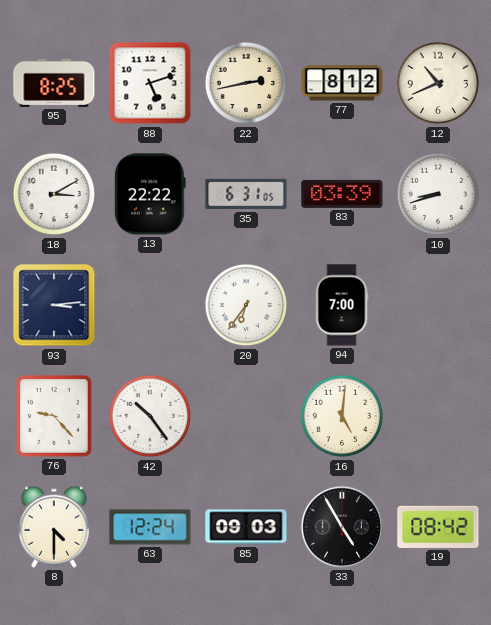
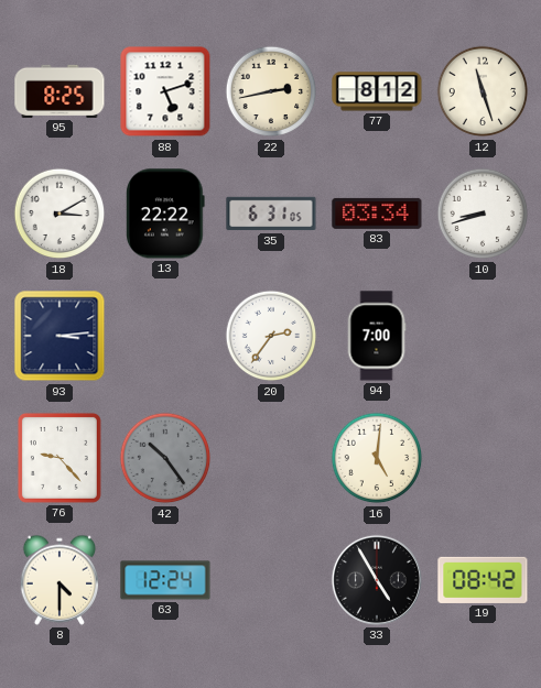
12: 10:41 -> 11:27
83: 03:39 -> 03:34
20: 6:36 -> 2:36
42 dial: white -> grey
85: 09:03 -> none
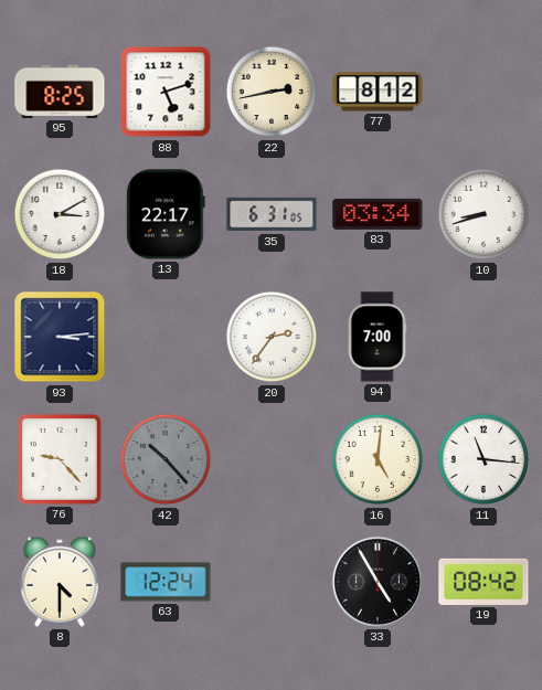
12: 11:27 -> none
13: 22:22 -> 22:17
42: 10:24 -> 10:23
11: none -> 11:16
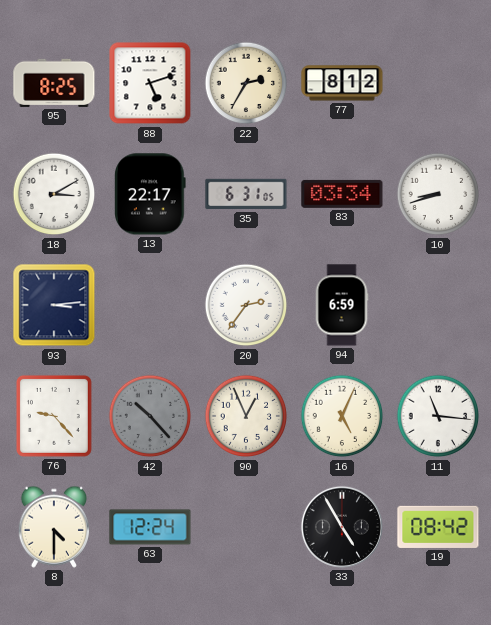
22: 2:43 -> 2:35
94: 7:00 -> 6:59
90: none -> 12:56
16: 5:01 -> 5:04
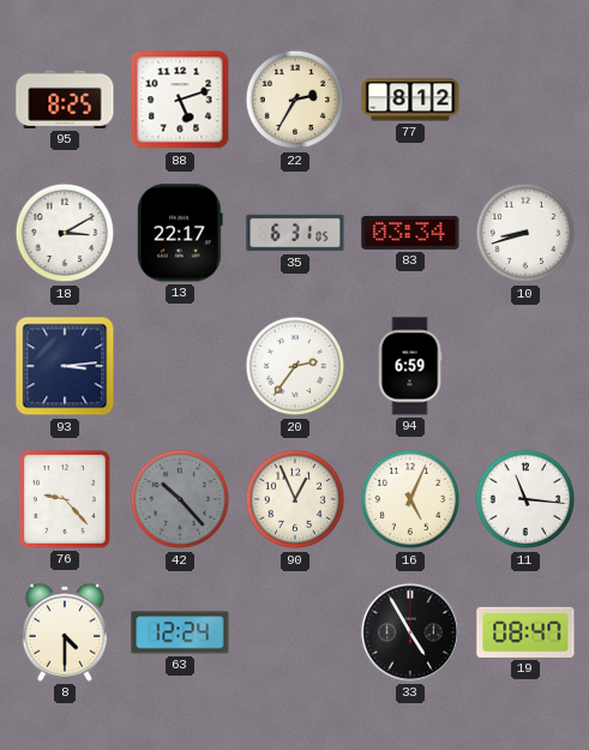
19: 08:42 -> 08:47
